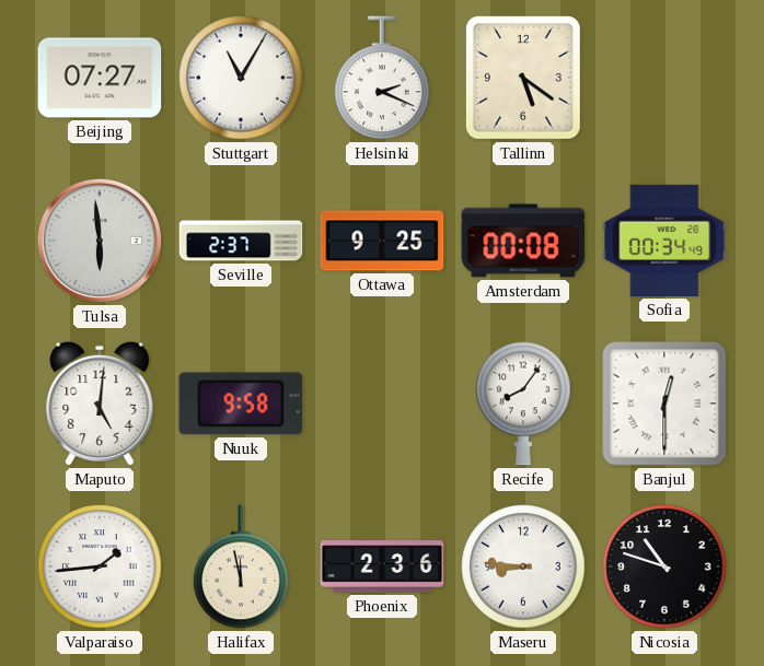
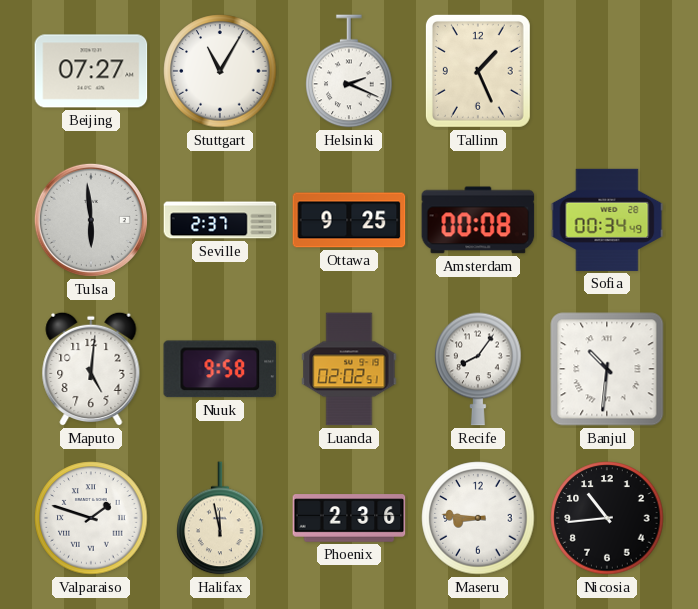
Tallinn: 5:21 -> 1:26
Luanda: none -> 02:02
Banjul: 12:30 -> 10:31
Valparaiso: 1:44 -> 1:48
Nicosia: 10:48 -> 10:44
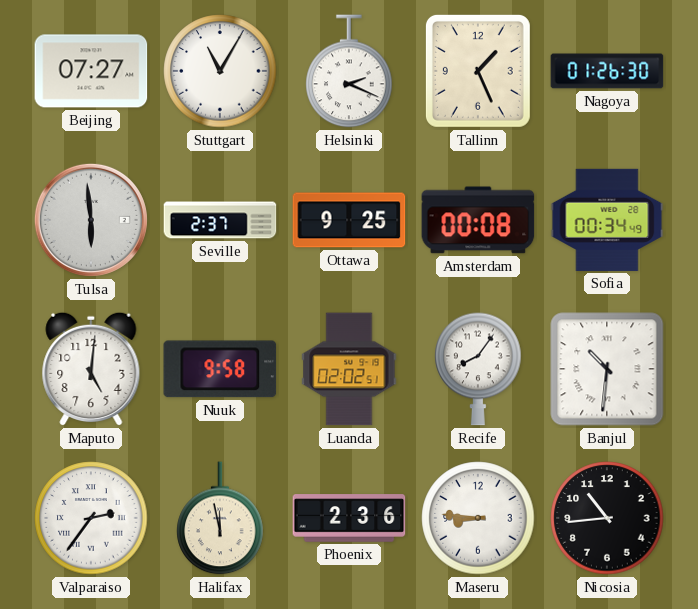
Nagoya: none -> 01:26
Valparaiso: 1:48 -> 2:36
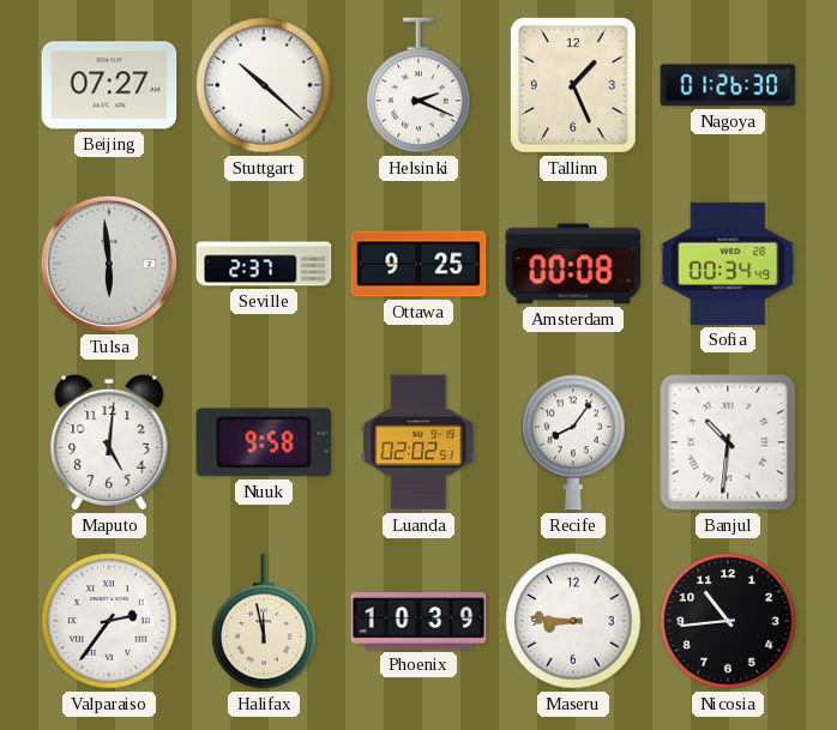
Stuttgart: 11:05 -> 10:22
Phoenix: 2:36 -> 10:39
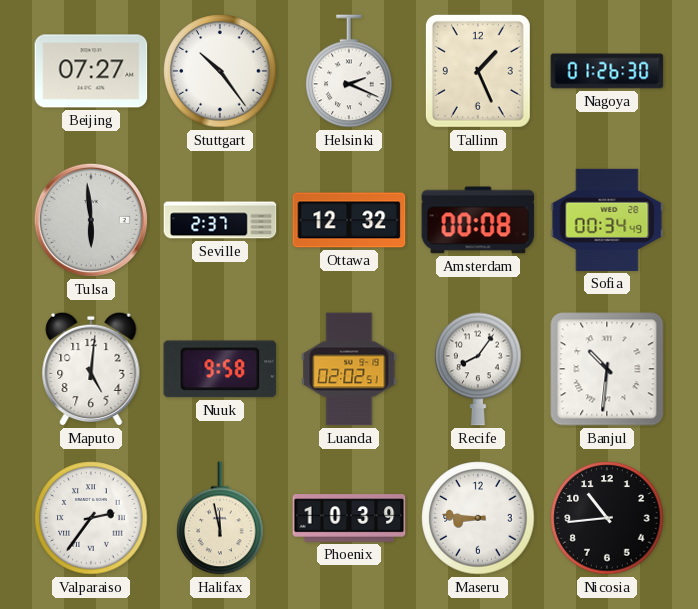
Stuttgart: 10:22 -> 10:24
Ottawa: 9:25 -> 12:32
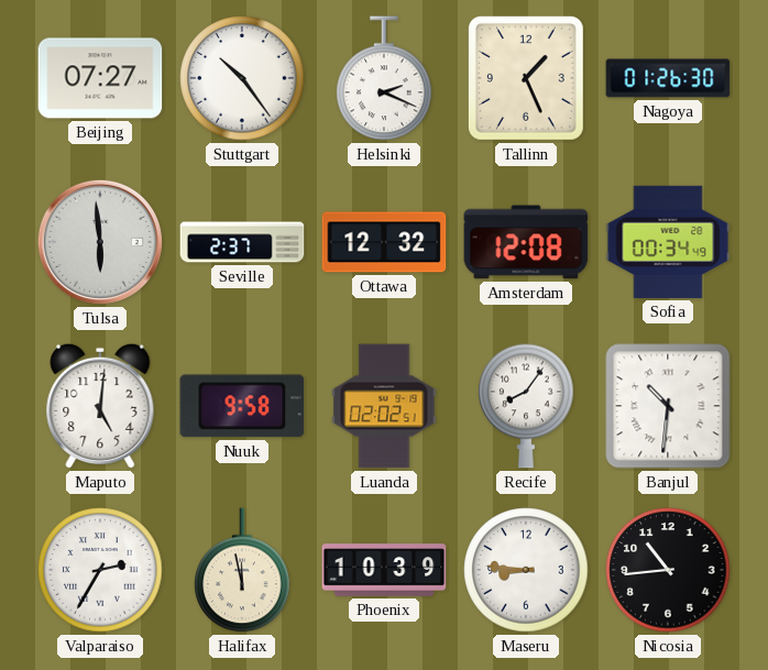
Amsterdam: 00:08 -> 12:08
Valparaiso: 2:36 -> 2:35
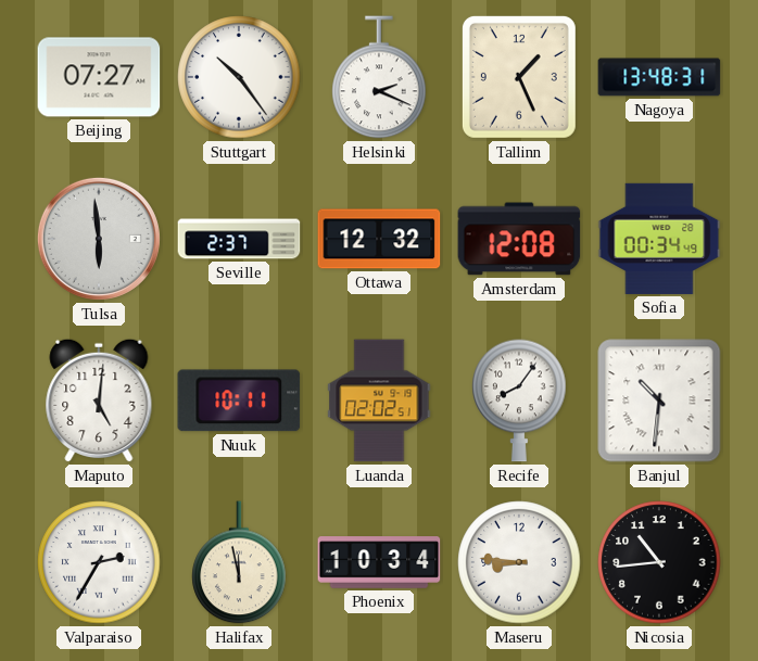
Nagoya: 01:26 -> 13:48
Nuuk: 9:58 -> 10:11
Phoenix: 10:39 -> 10:34
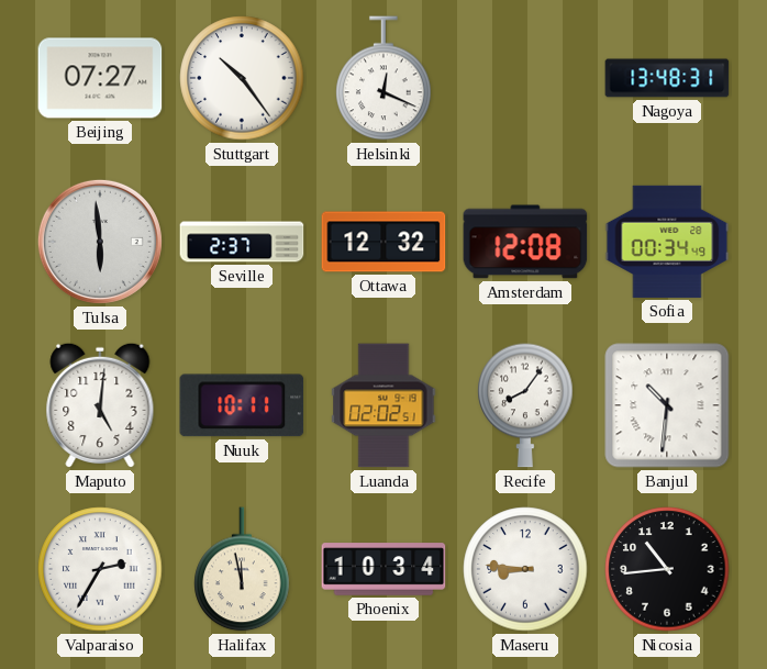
Helsinki: 2:19 -> 12:19
Tallinn: 1:26 -> none
